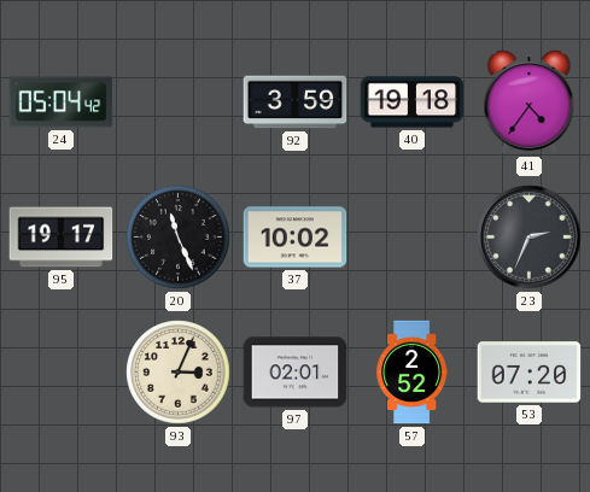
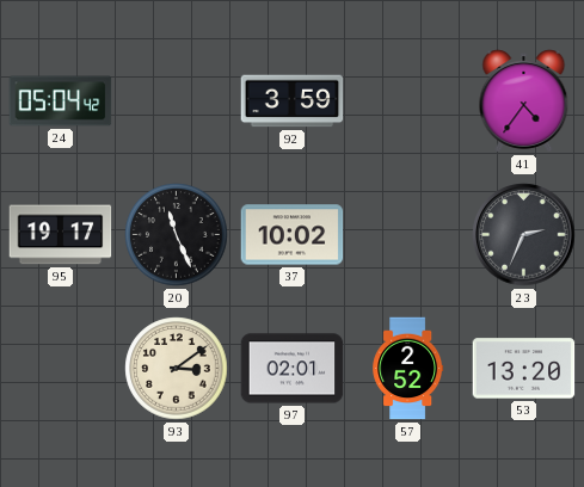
40: 19:18 -> none
93: 3:04 -> 3:09
53: 07:20 -> 13:20
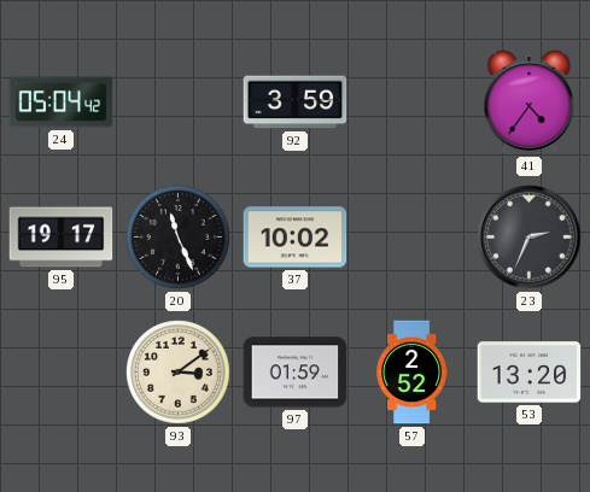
97: 02:01 -> 01:59
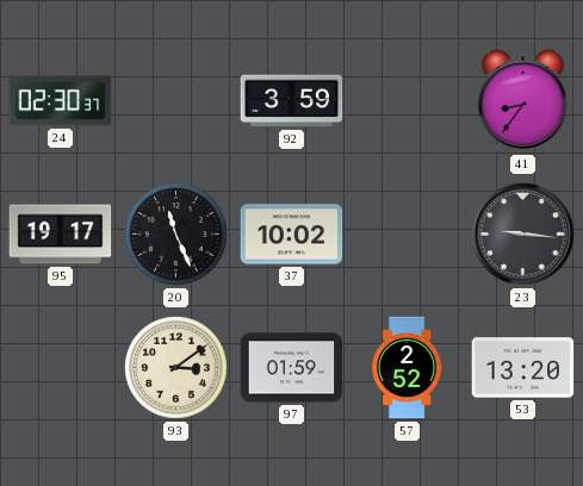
24: 05:04 -> 02:30
41: 4:36 -> 8:36
23: 2:34 -> 9:16
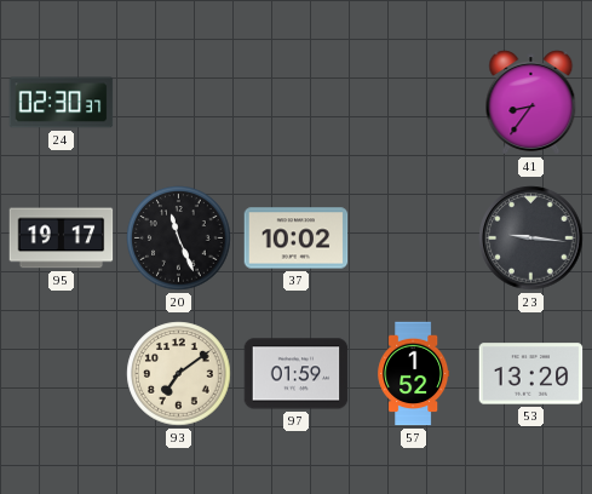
92: 3:59 -> none
93: 3:09 -> 7:09
57: 2:52 -> 1:52
